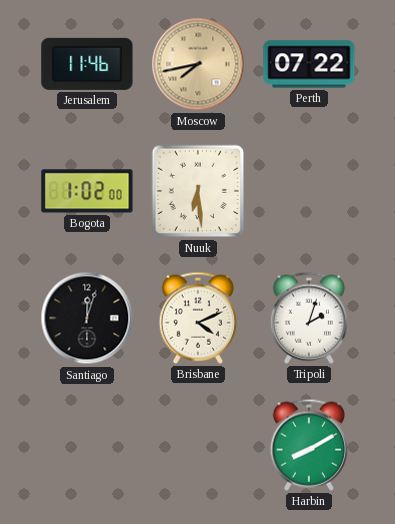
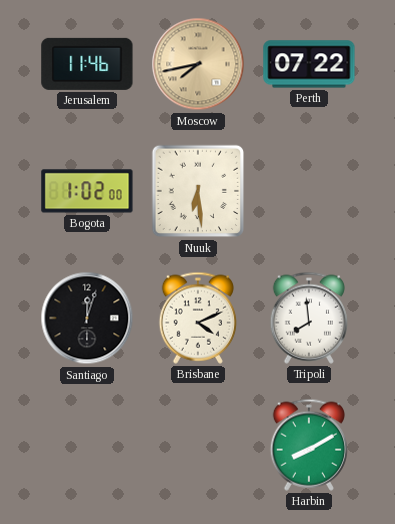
Tripoli: 2:03 -> 7:59
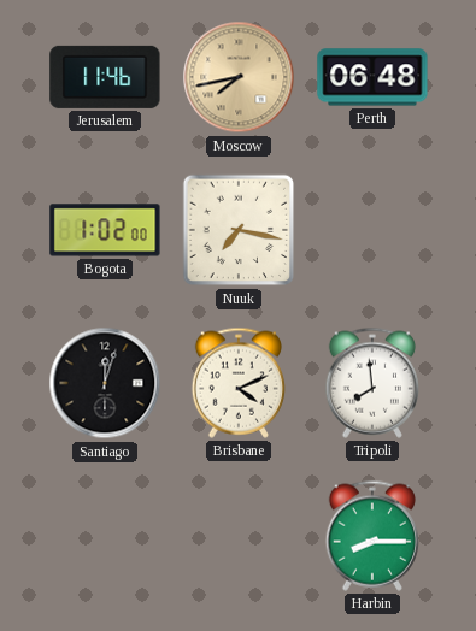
Perth: 07:22 -> 06:48
Nuuk: 6:29 -> 7:17
Harbin: 8:10 -> 8:15
